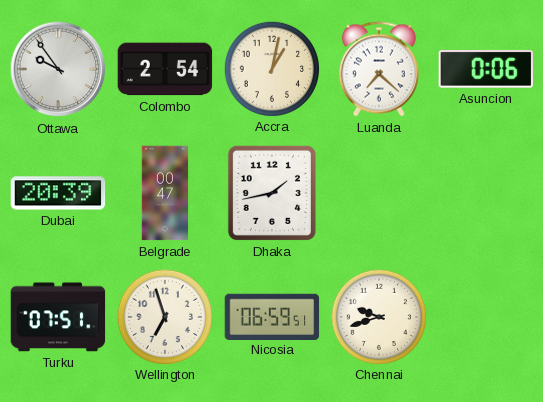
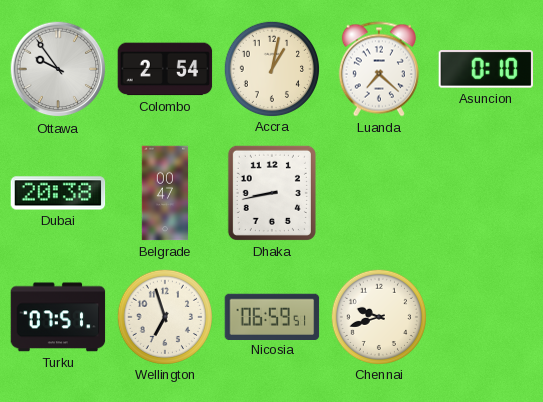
Asuncion: 0:06 -> 0:10
Dubai: 20:39 -> 20:38
Dhaka: 1:43 -> 8:43
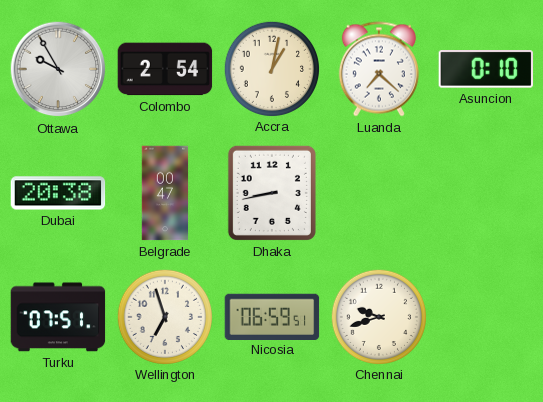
Ottawa: 9:54 -> 9:55
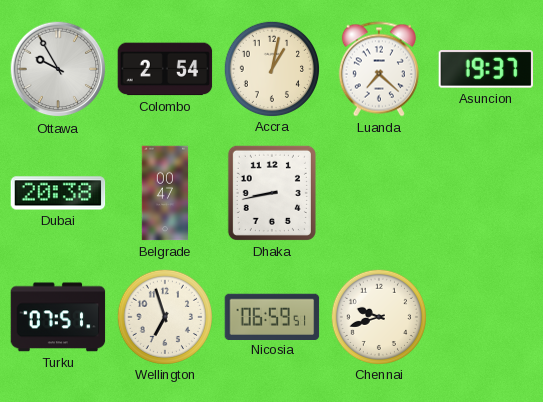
Asuncion: 0:10 -> 19:37
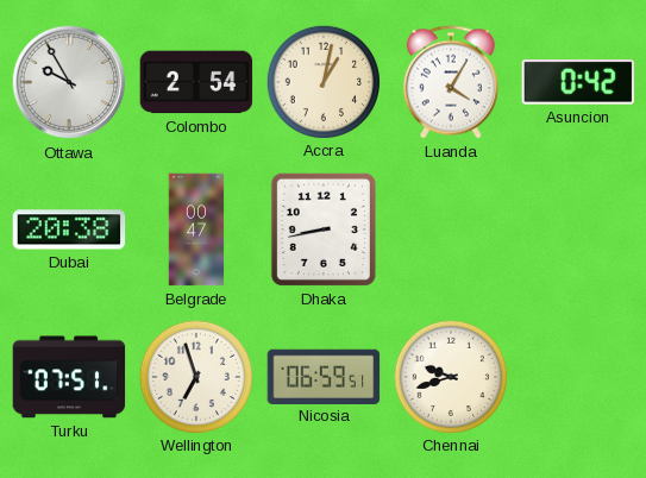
Luanda: 7:22 -> 4:05
Asuncion: 19:37 -> 0:42
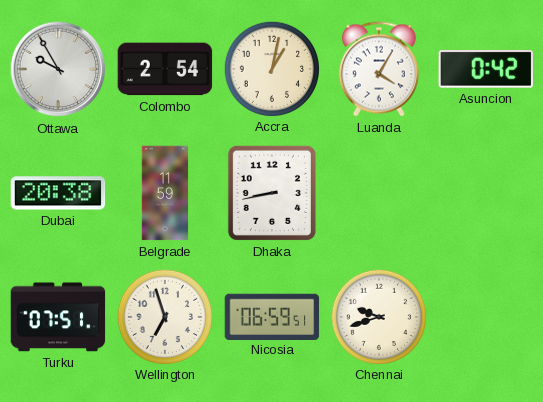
Belgrade: 00:47 -> 11:59
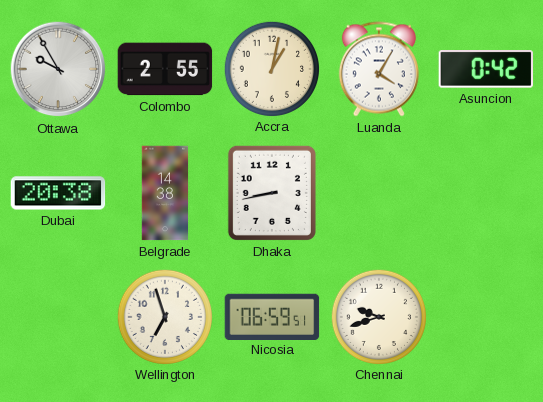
Colombo: 2:54 -> 2:55
Belgrade: 11:59 -> 14:38
Turku: 07:51 -> none
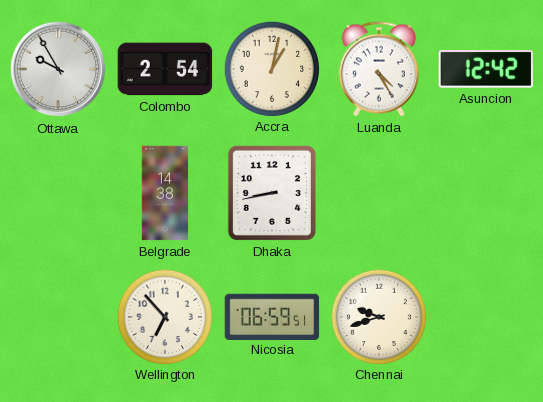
Colombo: 2:55 -> 2:54
Luanda: 4:05 -> 4:25
Asuncion: 0:42 -> 12:42
Dubai: 20:38 -> none
Wellington: 6:57 -> 6:53
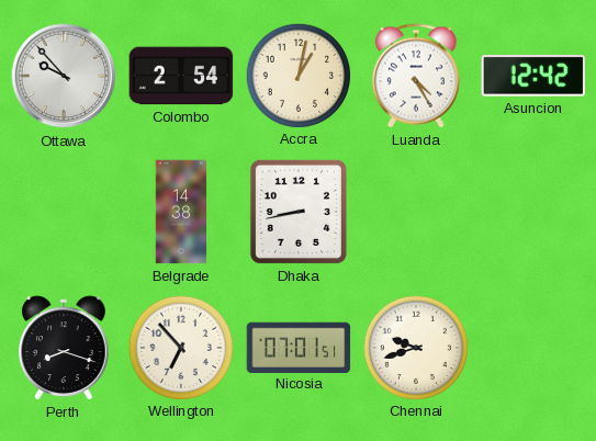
Ottawa: 9:55 -> 9:53
Perth: none -> 8:18
Nicosia: 06:59 -> 07:01
